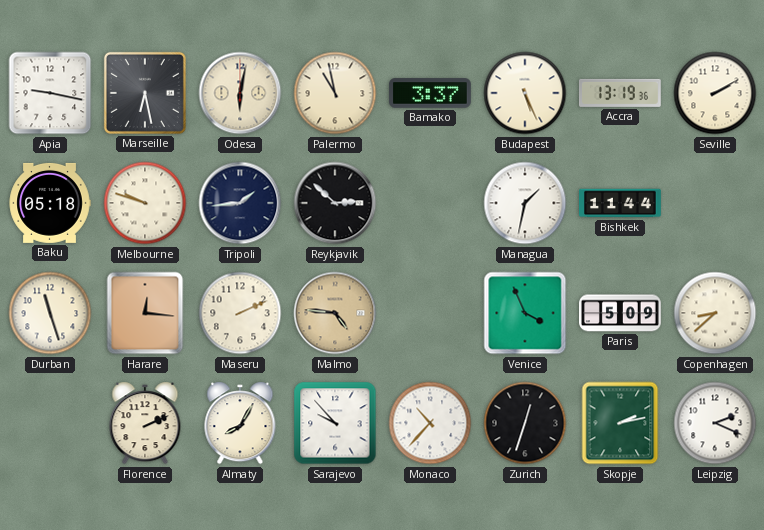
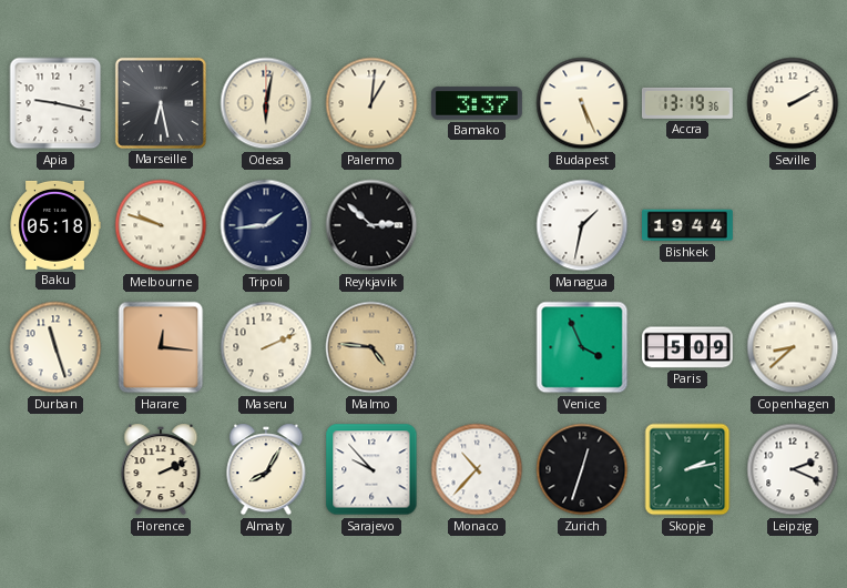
Palermo: 10:58 -> 1:01
Bishkek: 11:44 -> 19:44
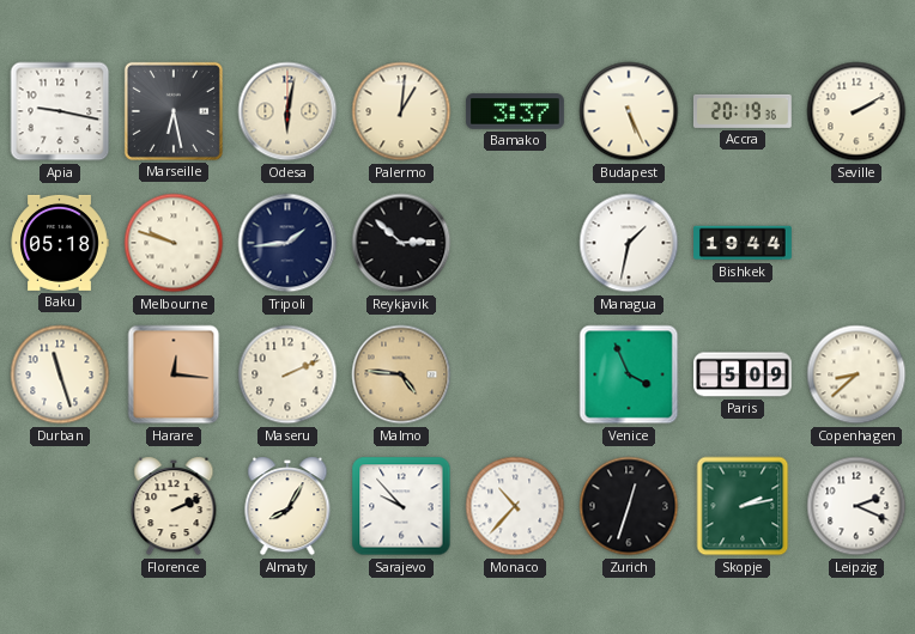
Accra: 13:19 -> 20:19
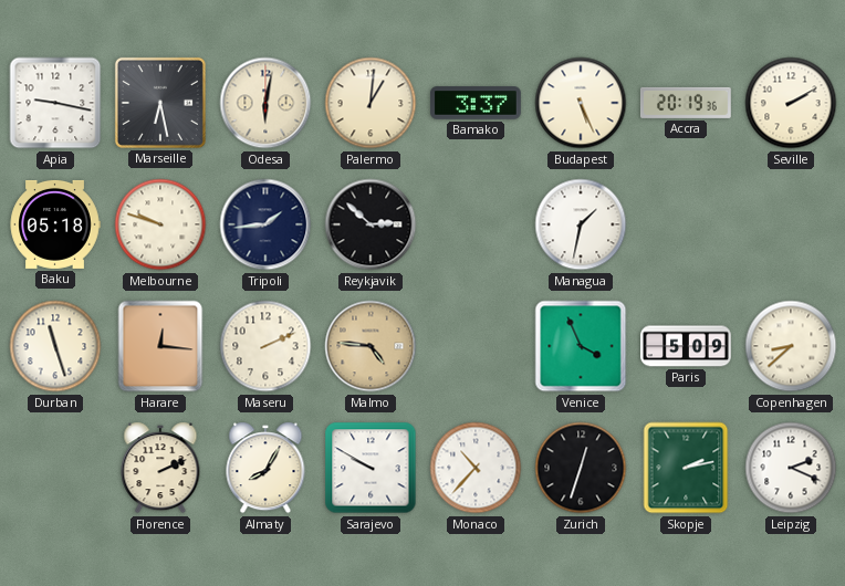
Bishkek: 19:44 -> none
Sarajevo: 9:53 -> 9:50
